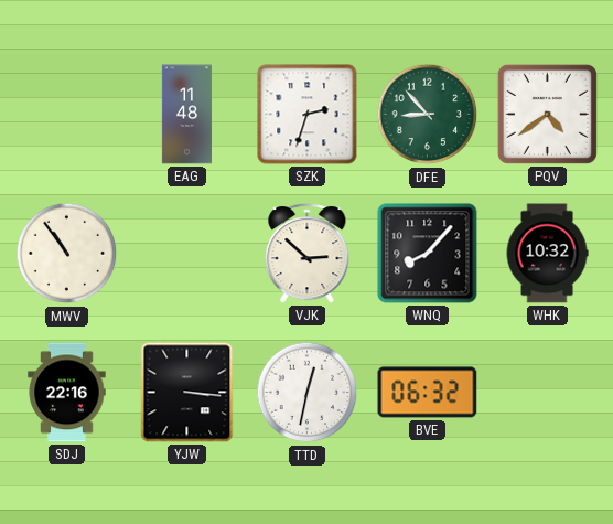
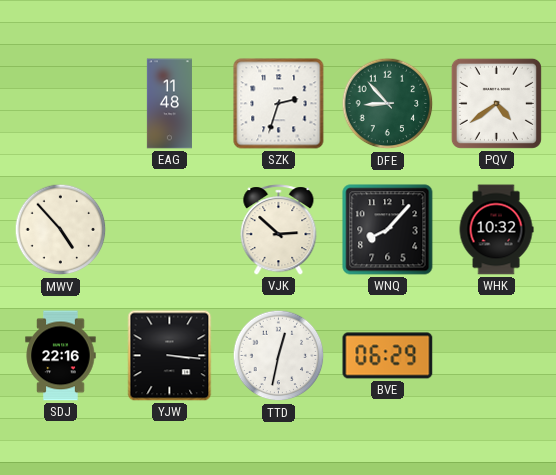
MWV: 10:54 -> 4:53
BVE: 06:32 -> 06:29
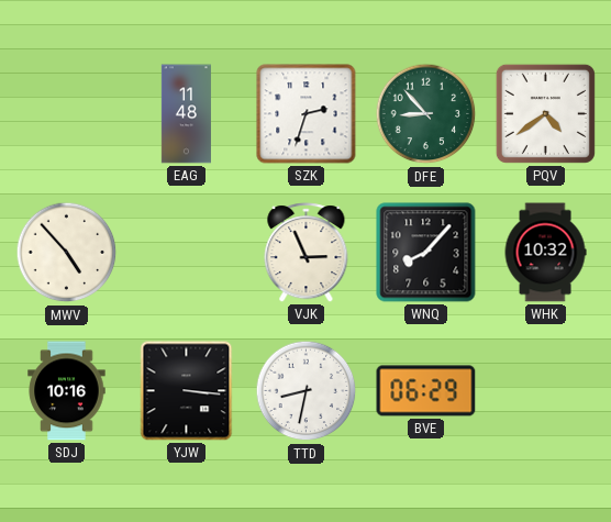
VJK: 2:52 -> 2:56
SDJ: 22:16 -> 10:16
TTD: 12:32 -> 8:32
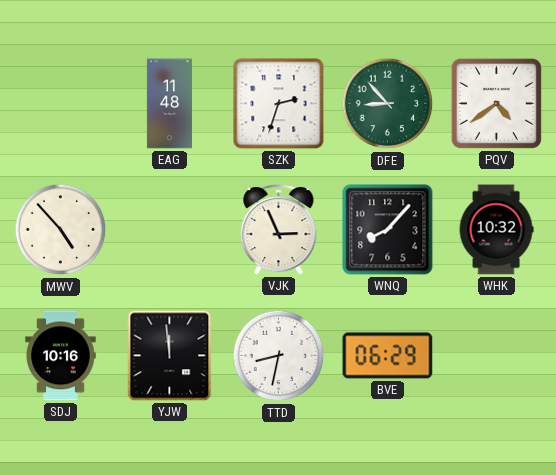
YJW: 3:16 -> 11:59
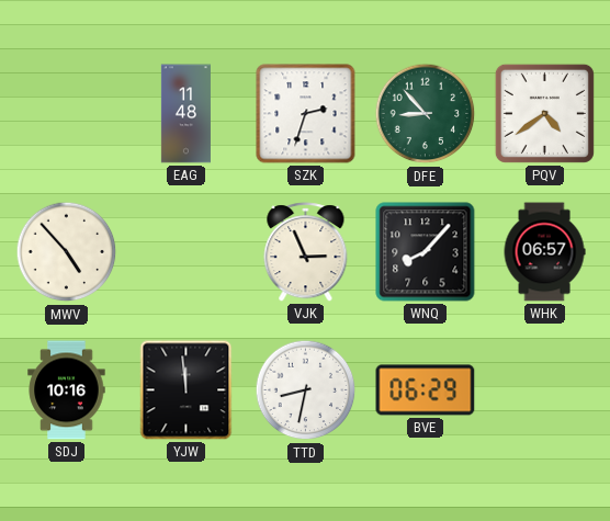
WHK: 10:32 -> 06:57
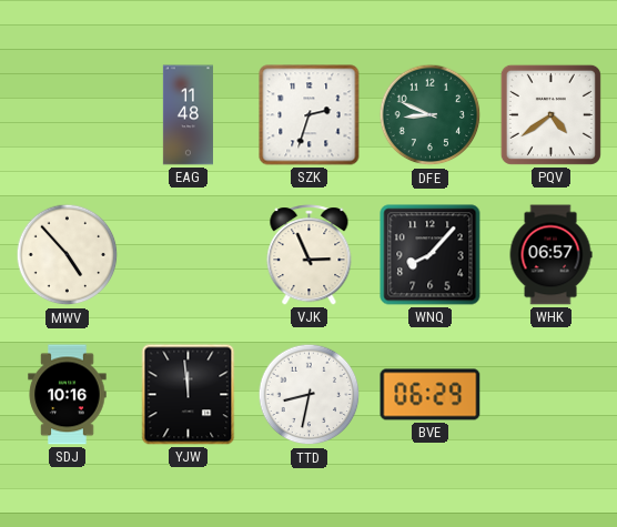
DFE: 8:53 -> 8:49
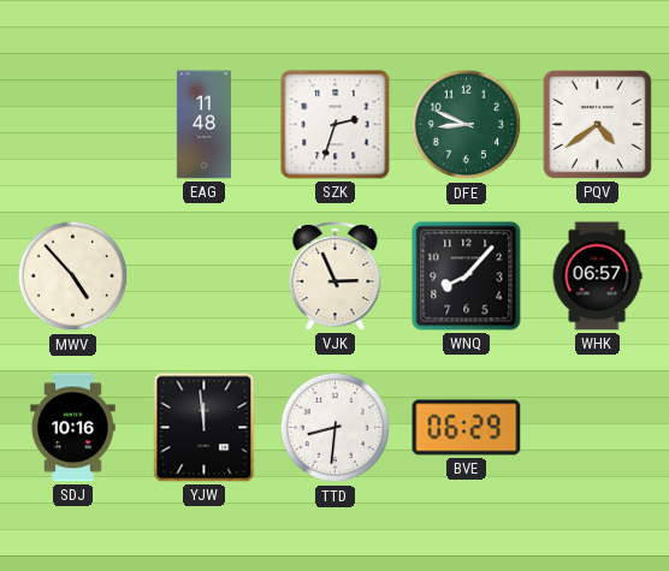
TTD: 8:32 -> 8:31
